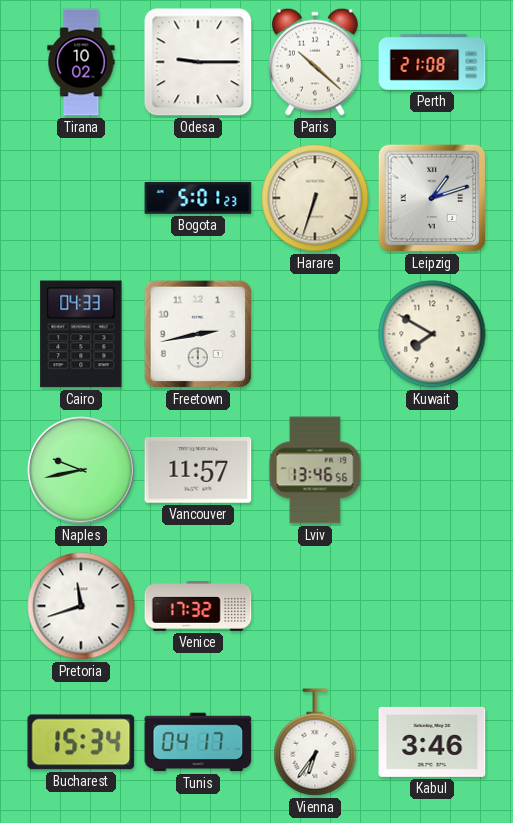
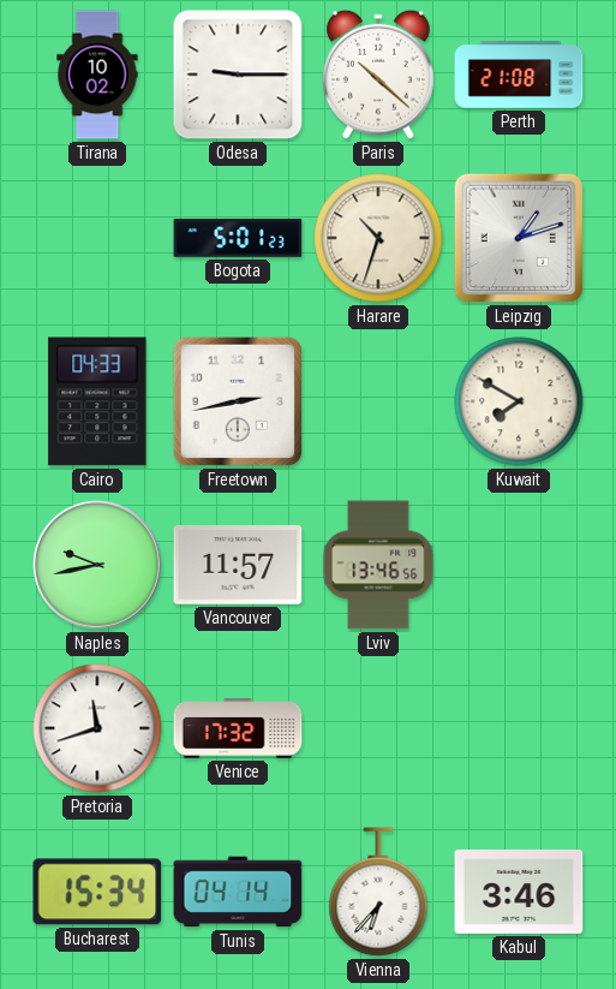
Harare: 6:33 -> 10:33
Tunis: 04:17 -> 04:14
Vienna: 6:36 -> 6:37
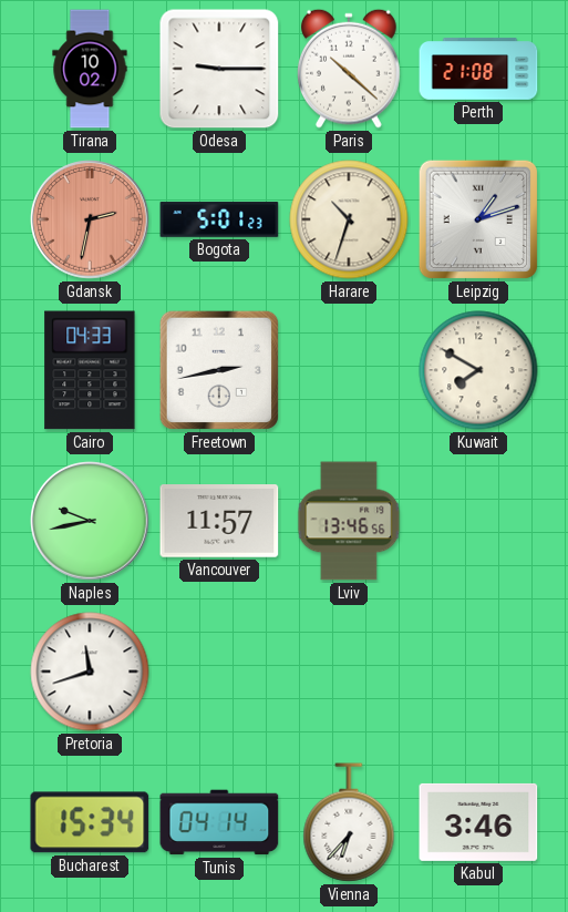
Gdansk: none -> 2:32
Venice: 17:32 -> none
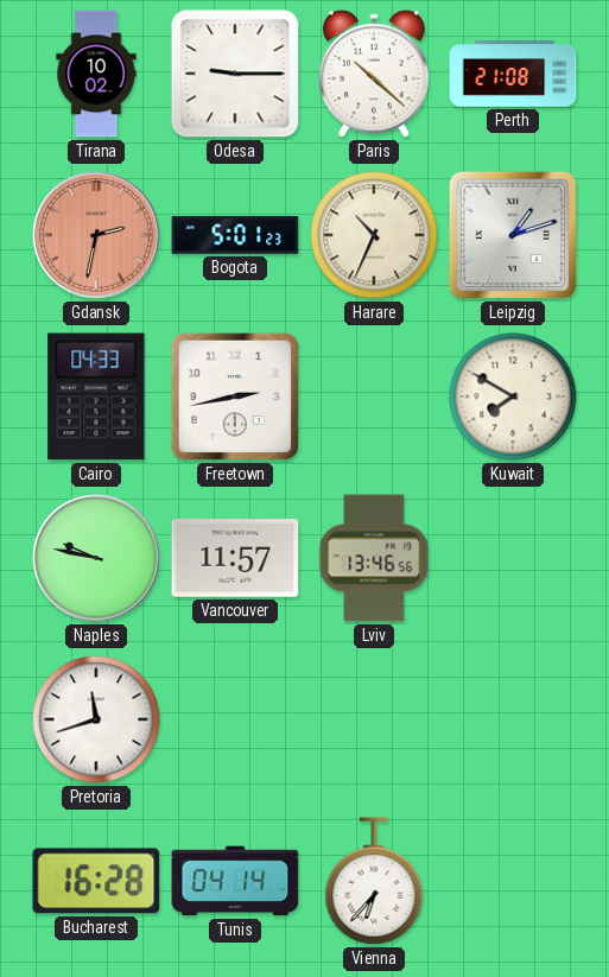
Harare: 10:33 -> 10:34
Naples: 9:43 -> 9:47
Bucharest: 15:34 -> 16:28
Kabul: 3:46 -> none
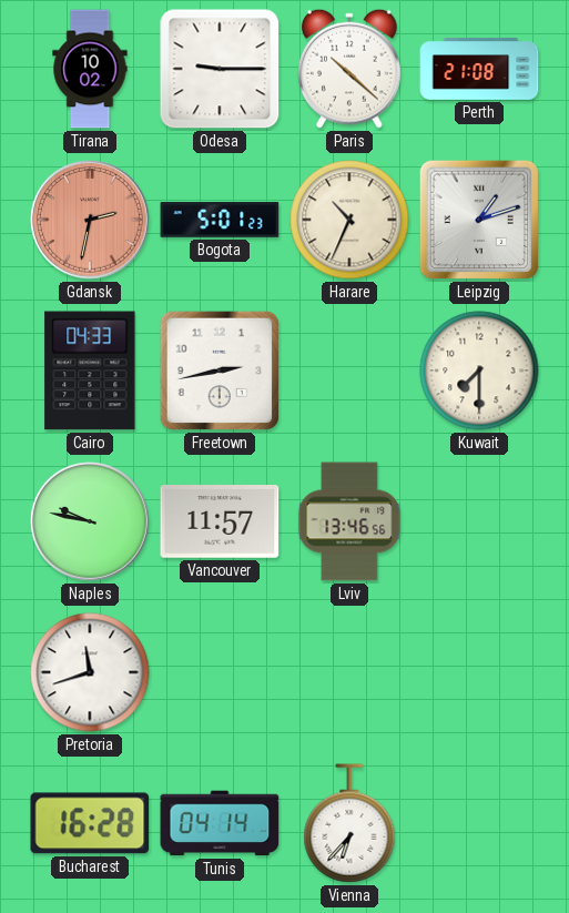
Kuwait: 7:50 -> 7:30
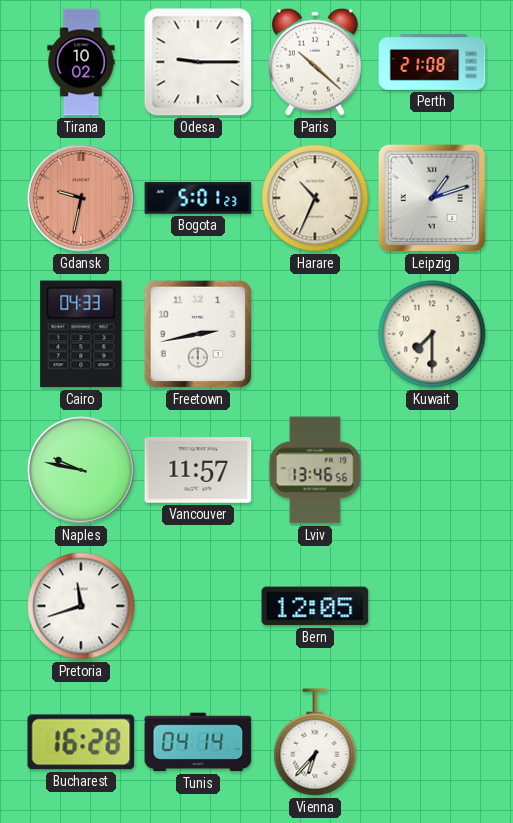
Gdansk: 2:32 -> 9:32
Bern: none -> 12:05
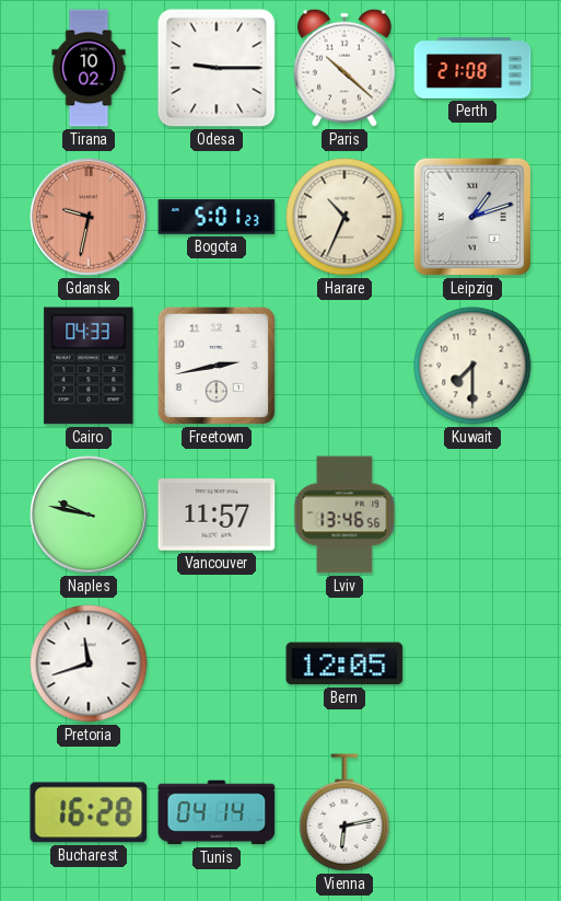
Vienna: 6:37 -> 6:13
